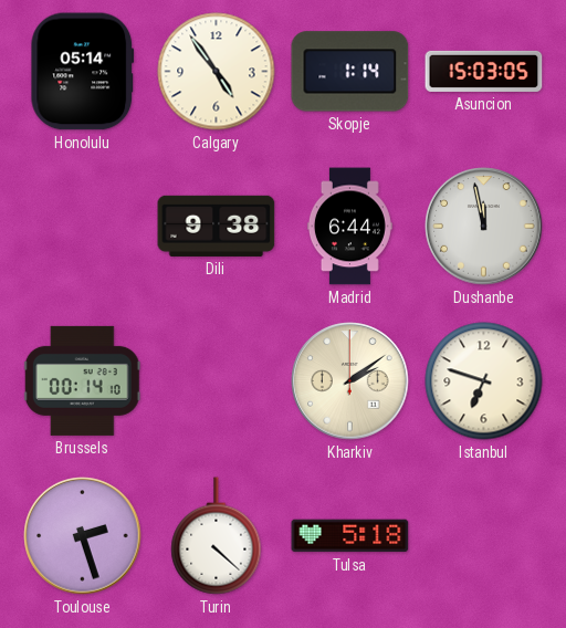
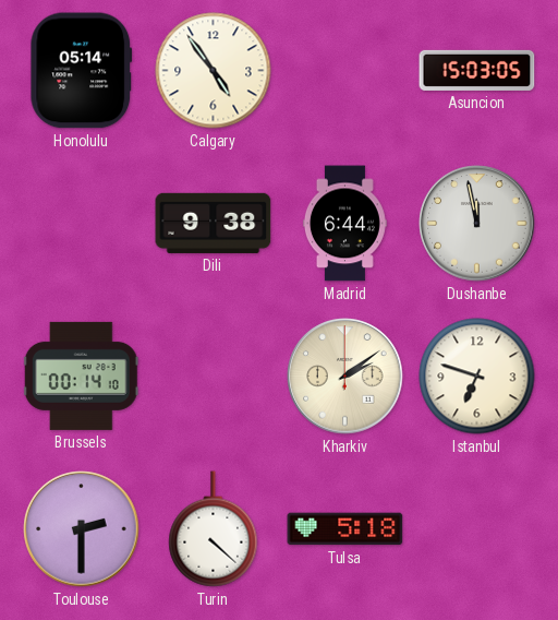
Skopje: 1:14 -> none
Toulouse: 2:27 -> 2:30
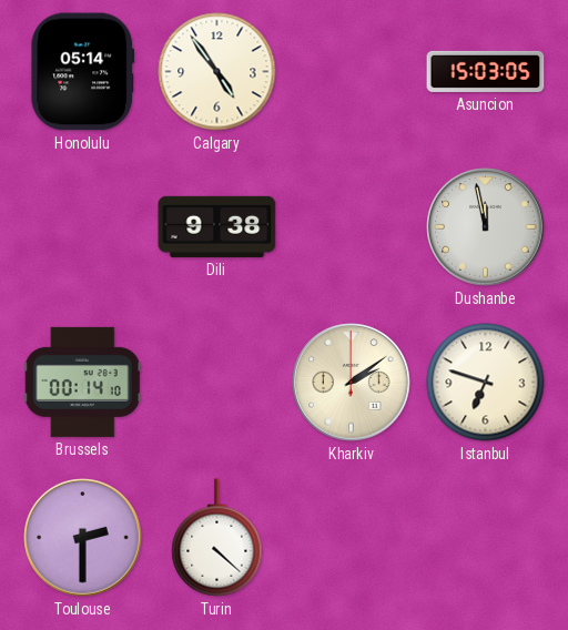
Madrid: 6:44 -> none
Tulsa: 5:18 -> none
